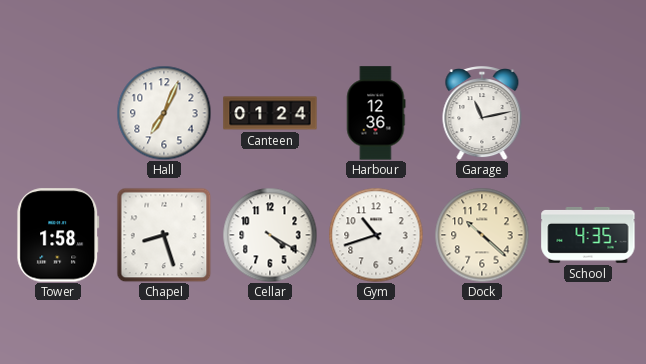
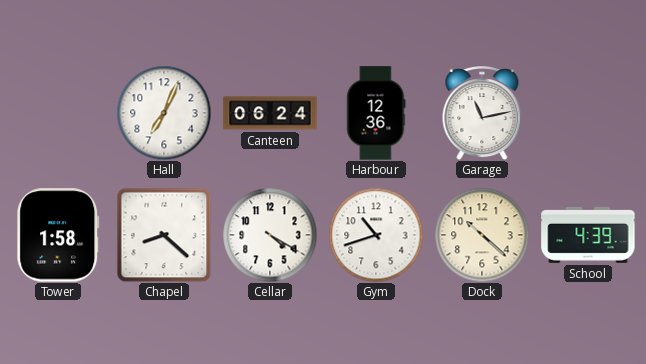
Canteen: 01:24 -> 06:24
Chapel: 8:27 -> 8:22
School: 4:35 -> 4:39
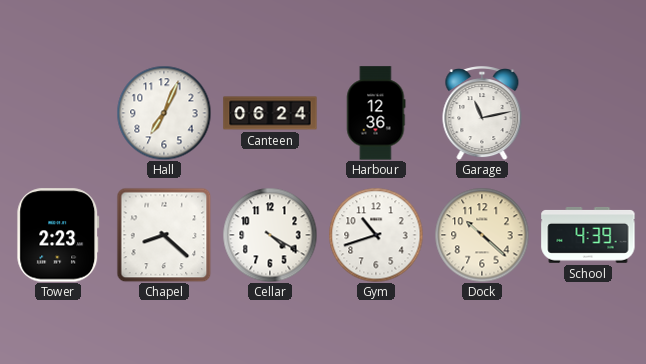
Tower: 1:58 -> 2:23
